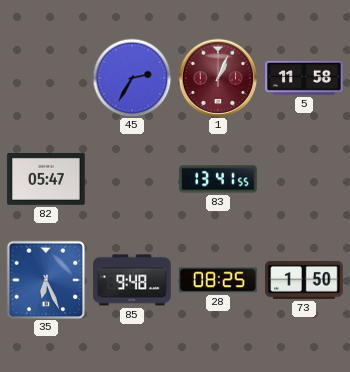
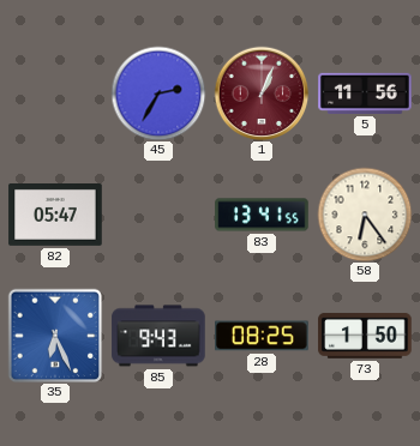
5: 11:58 -> 11:56
58: none -> 6:24
85: 9:48 -> 9:43
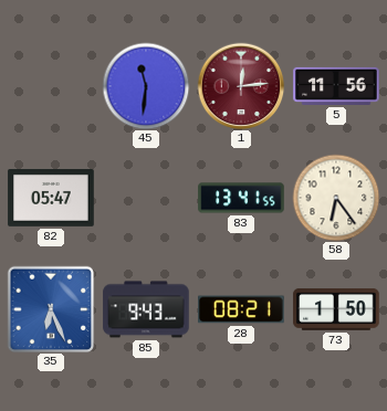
45: 2:35 -> 11:31
1: 1:04 -> 12:14
28: 08:25 -> 08:21
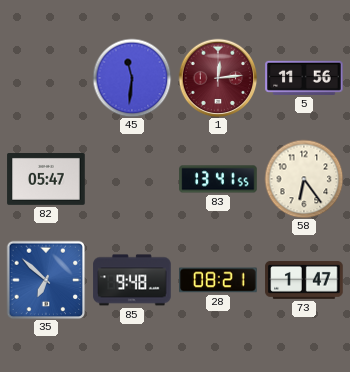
35: 6:26 -> 6:52
85: 9:43 -> 9:48
73: 1:50 -> 1:47
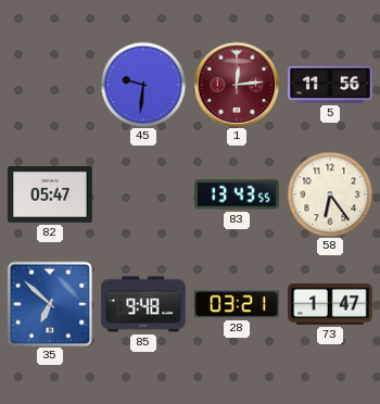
45: 11:31 -> 9:31
83: 13:41 -> 13:43
28: 08:21 -> 03:21
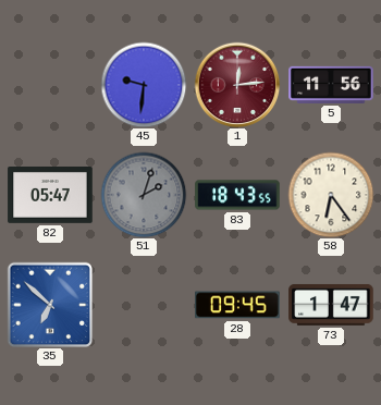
51: none -> 2:03
83: 13:43 -> 18:43
85: 9:48 -> none
28: 03:21 -> 09:45
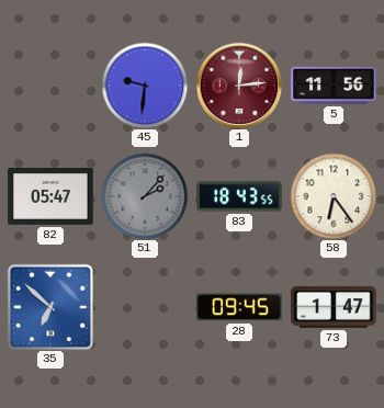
51: 2:03 -> 2:07
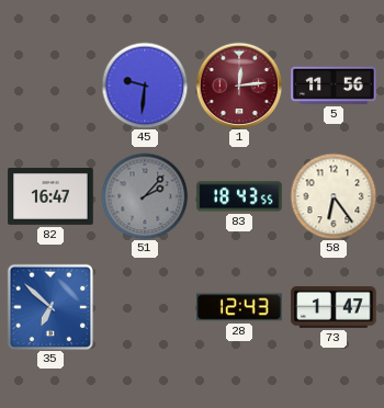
82: 05:47 -> 16:47
28: 09:45 -> 12:43
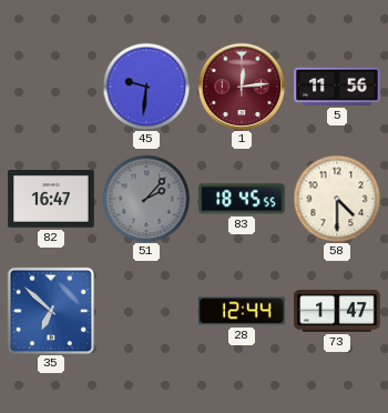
83: 18:43 -> 18:45
58: 6:24 -> 4:30
28: 12:43 -> 12:44
